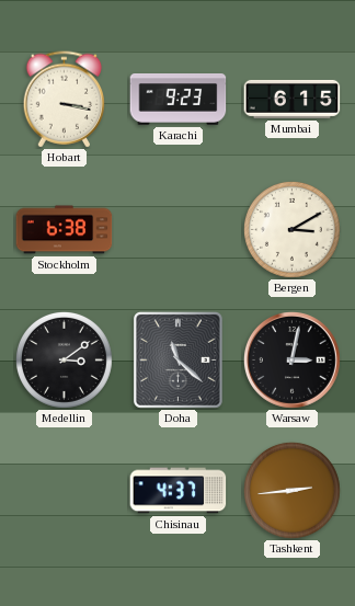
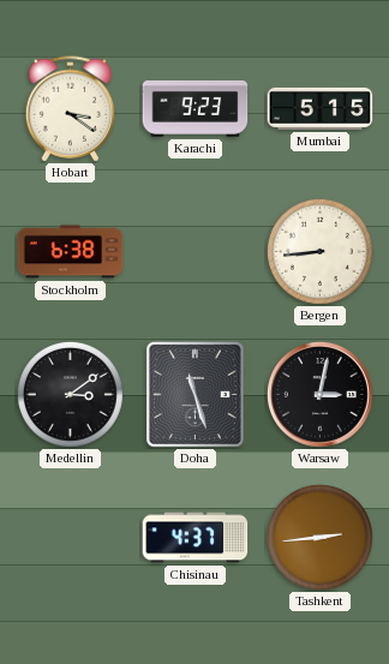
Hobart: 3:17 -> 3:21
Mumbai: 6:15 -> 5:15
Bergen: 3:10 -> 8:44
Doha: 11:22 -> 11:27
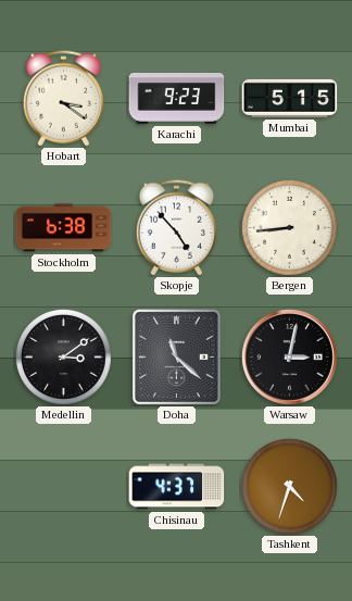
Skopje: none -> 4:53
Doha: 11:27 -> 11:22
Tashkent: 2:44 -> 4:33
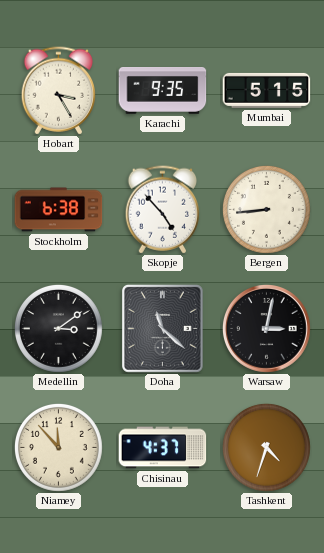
Hobart: 3:21 -> 3:25
Karachi: 9:23 -> 9:35
Niamey: none -> 11:53
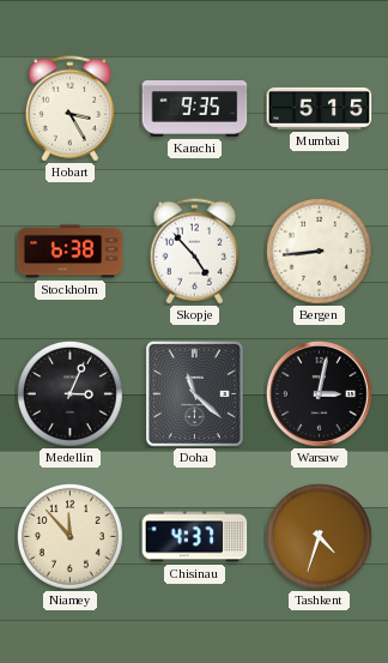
Medellin: 3:09 -> 3:04
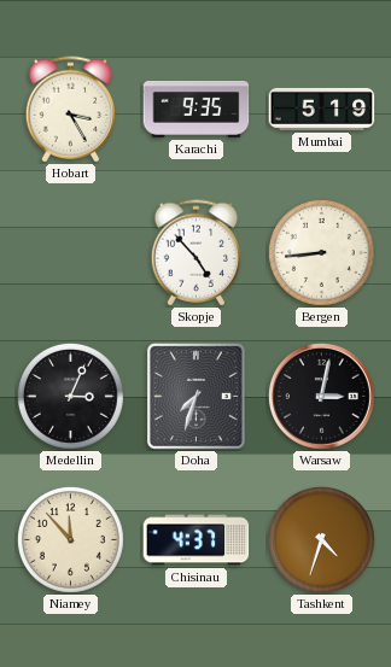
Mumbai: 5:15 -> 5:19
Stockholm: 6:38 -> none
Doha: 11:22 -> 7:33
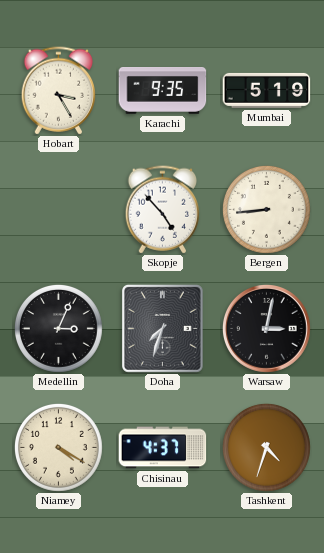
Niamey: 11:53 -> 4:20
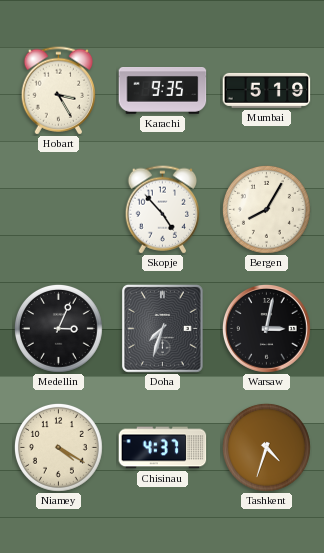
Bergen: 8:44 -> 8:05
